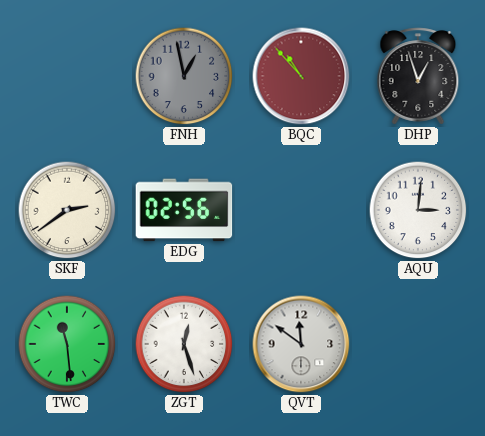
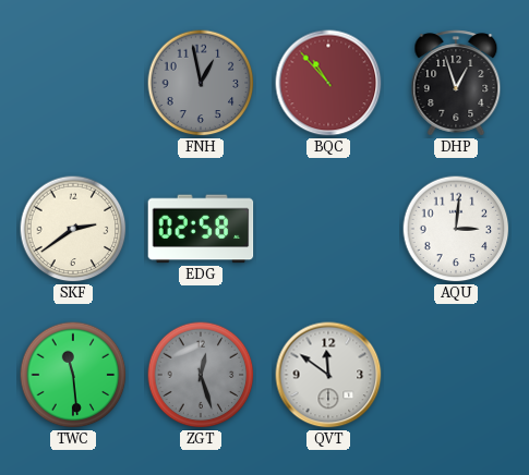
EDG: 02:56 -> 02:58
ZGT dial: white -> grey
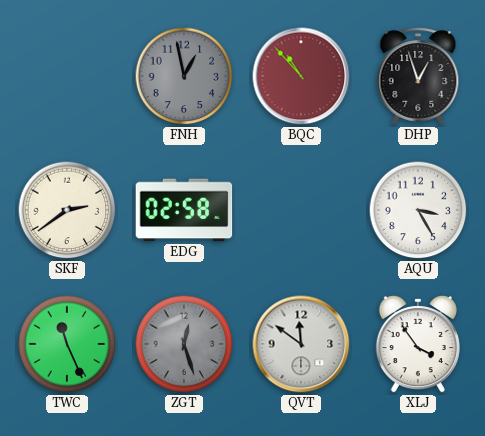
AQU: 3:01 -> 3:25
TWC: 11:29 -> 11:26
XLJ: none -> 3:54
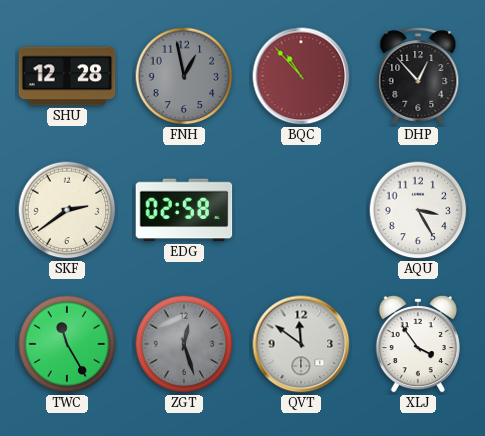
SHU: none -> 12:28
DHP: 12:57 -> 12:53
TWC: 11:26 -> 11:25
